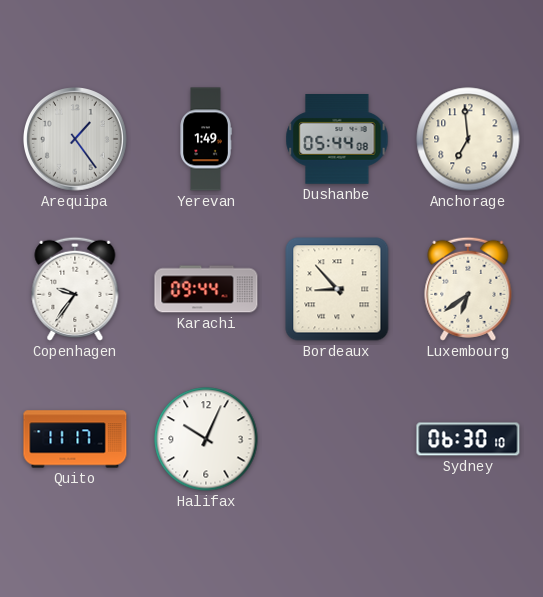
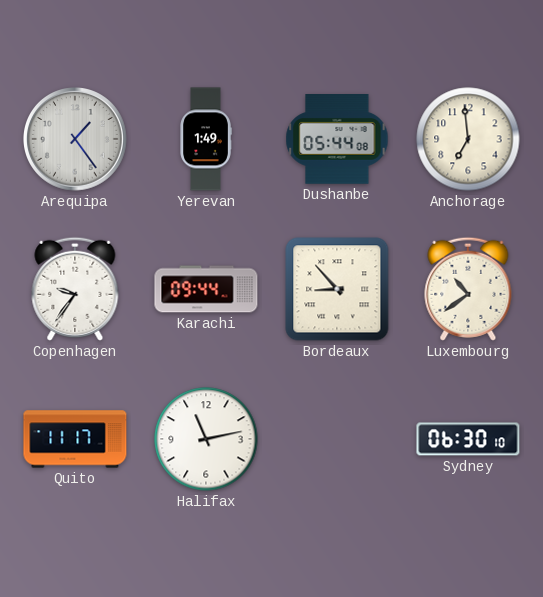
Luxembourg: 6:39 -> 10:39
Halifax: 10:04 -> 11:13
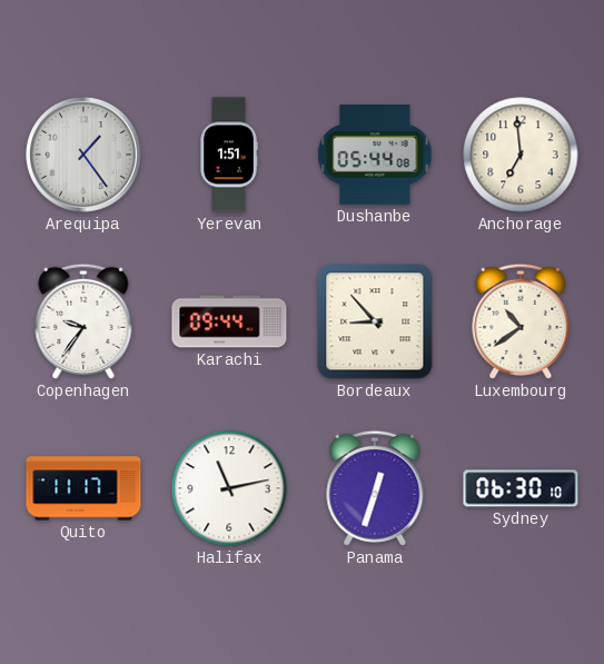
Yerevan: 1:49 -> 1:51
Panama: none -> 12:33
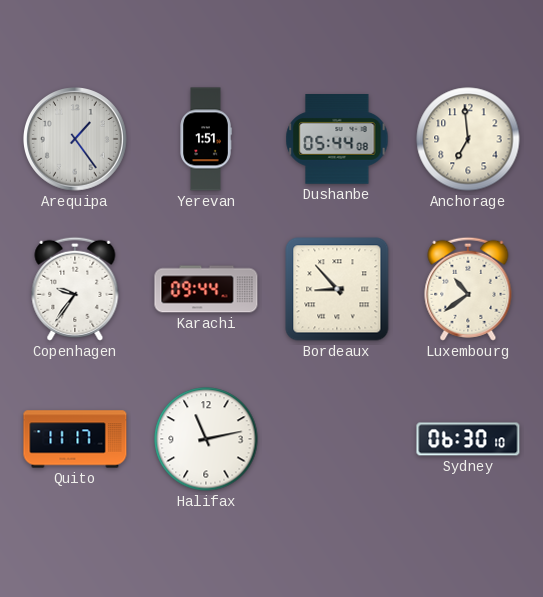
Panama: 12:33 -> none
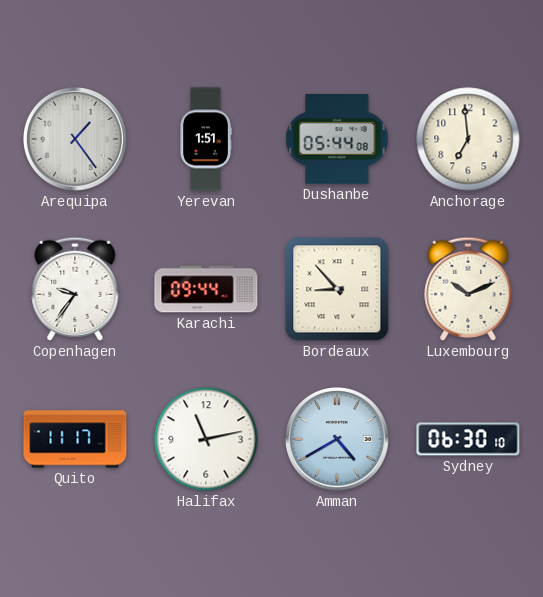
Luxembourg: 10:39 -> 10:11
Amman: none -> 4:40
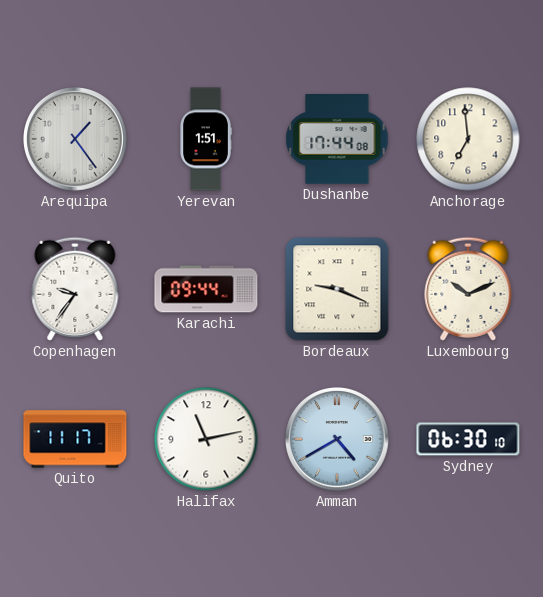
Dushanbe: 05:44 -> 17:44
Bordeaux: 8:53 -> 9:19
